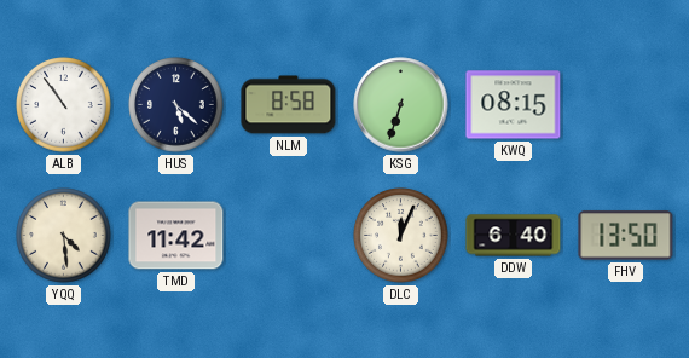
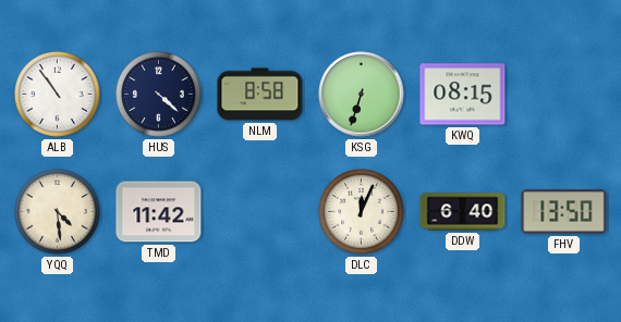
HUS: 5:22 -> 4:22
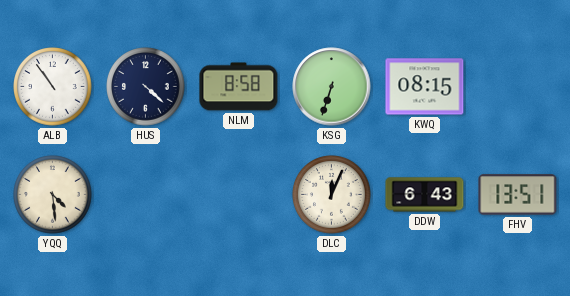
TMD: 11:42 -> none
DDW: 6:40 -> 6:43
FHV: 13:50 -> 13:51
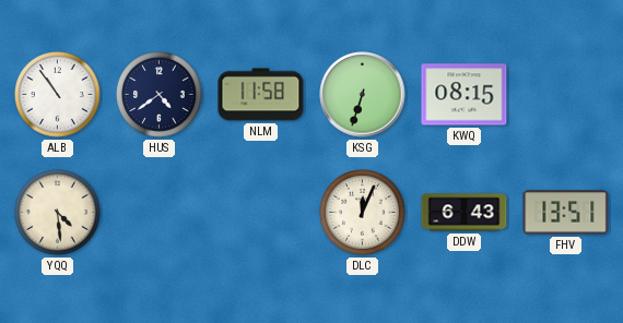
HUS: 4:22 -> 4:39
NLM: 8:58 -> 11:58
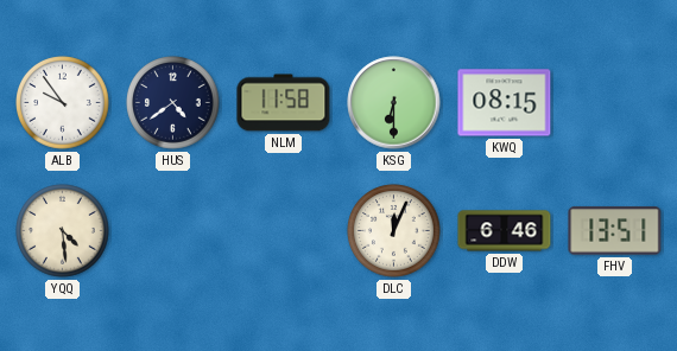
ALB: 10:54 -> 9:54
KSG: 6:33 -> 6:30
DDW: 6:43 -> 6:46
